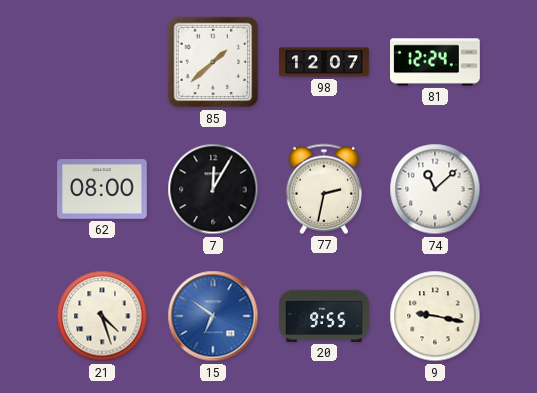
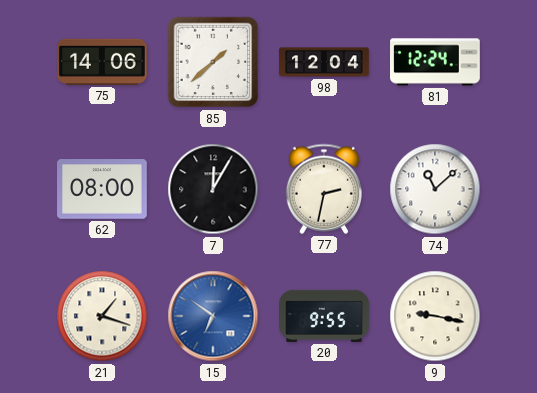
75: none -> 14:06
98: 12:07 -> 12:04
21: 4:27 -> 1:18
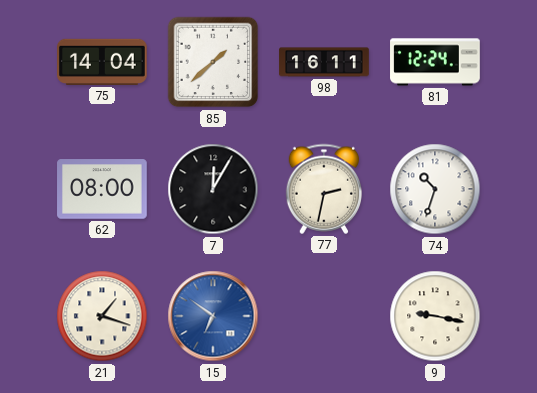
75: 14:06 -> 14:04
98: 12:04 -> 16:11
74: 11:08 -> 10:33
20: 9:55 -> none
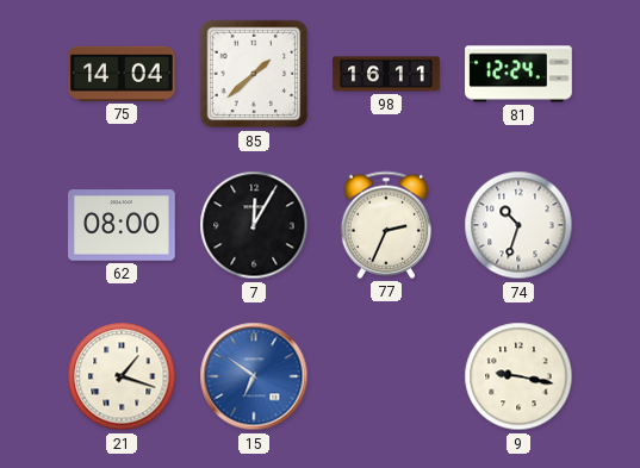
77: 2:32 -> 2:34
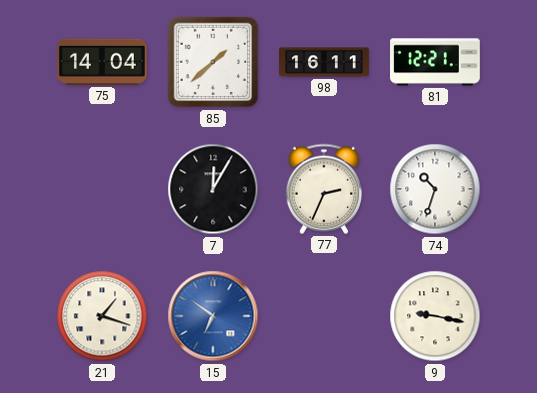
81: 12:24 -> 12:21
62: 08:00 -> none
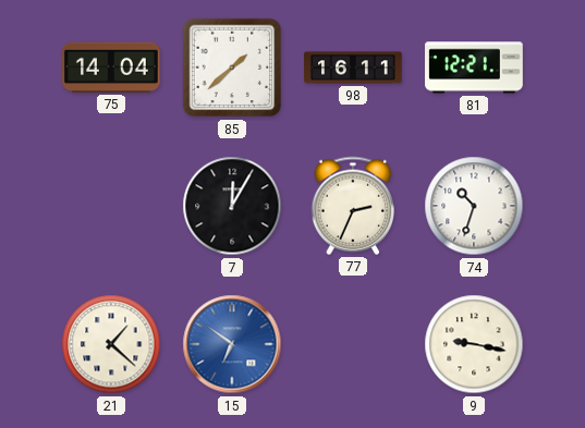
21: 1:18 -> 1:22
